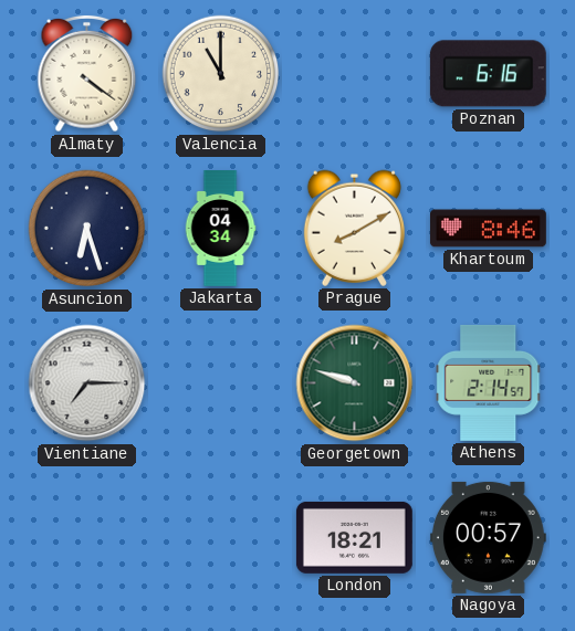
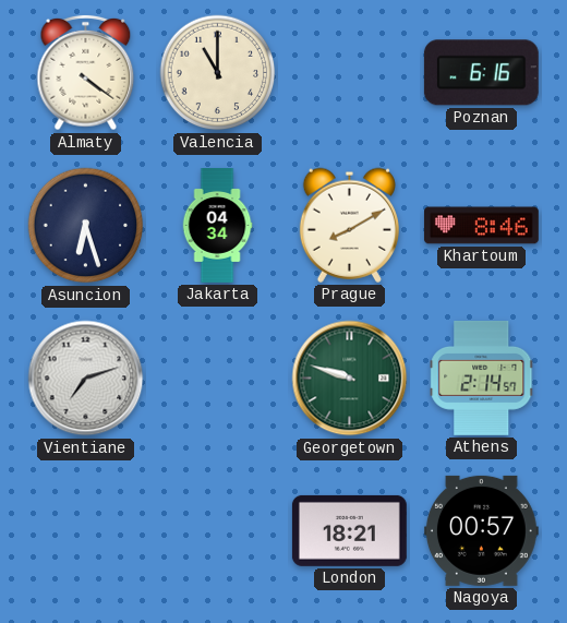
Vientiane: 7:15 -> 7:12
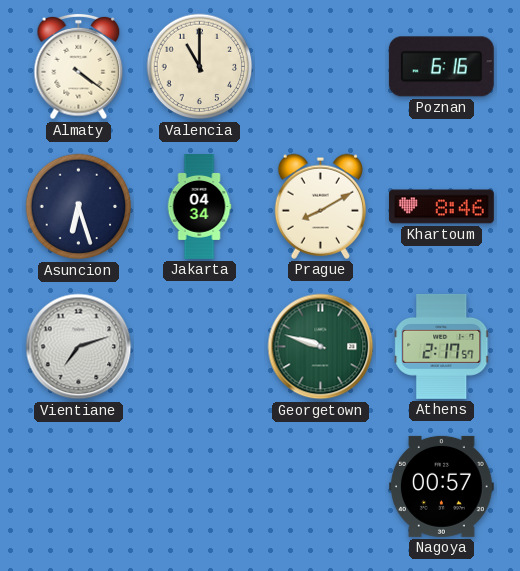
Athens: 2:14 -> 2:17
London: 18:21 -> none
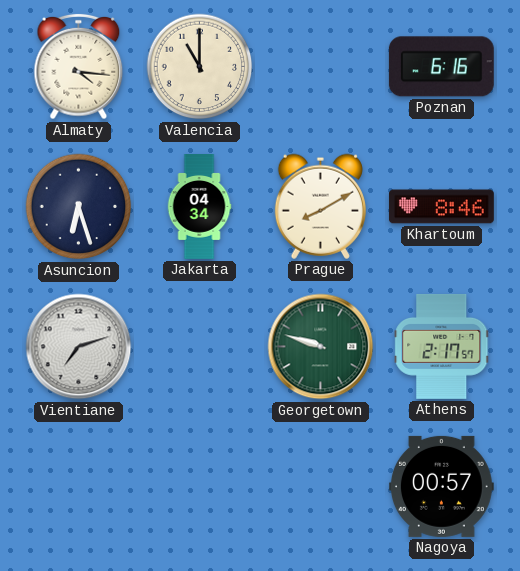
Almaty: 4:21 -> 4:16
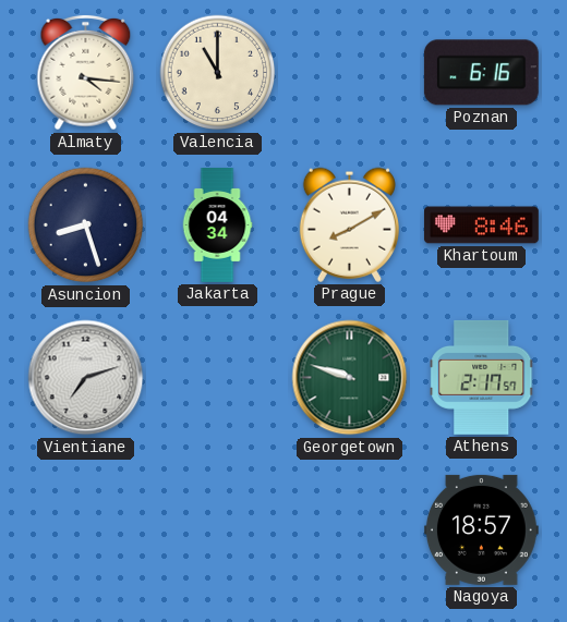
Asuncion: 6:27 -> 8:27
Nagoya: 00:57 -> 18:57
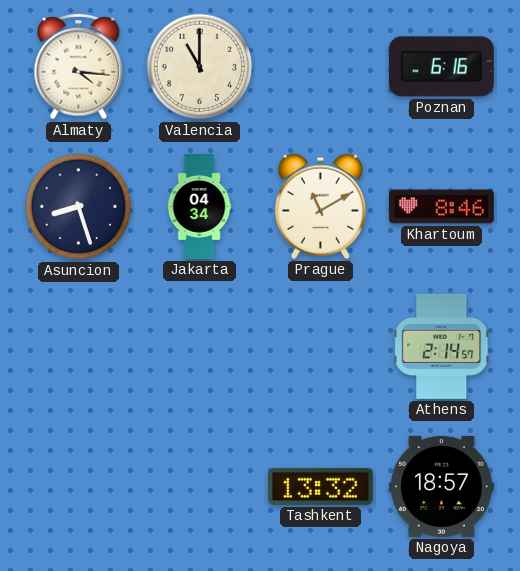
Prague: 8:10 -> 11:10
Vientiane: 7:12 -> none
Georgetown: 9:48 -> none
Athens: 2:17 -> 2:14
Tashkent: none -> 13:32
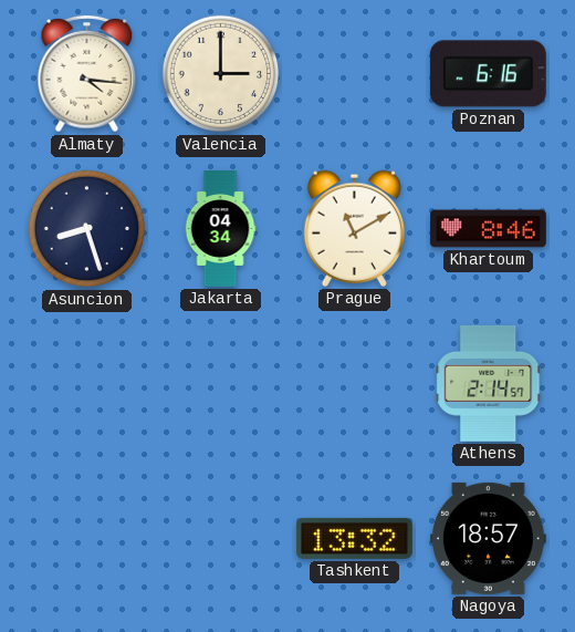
Valencia: 11:00 -> 3:00
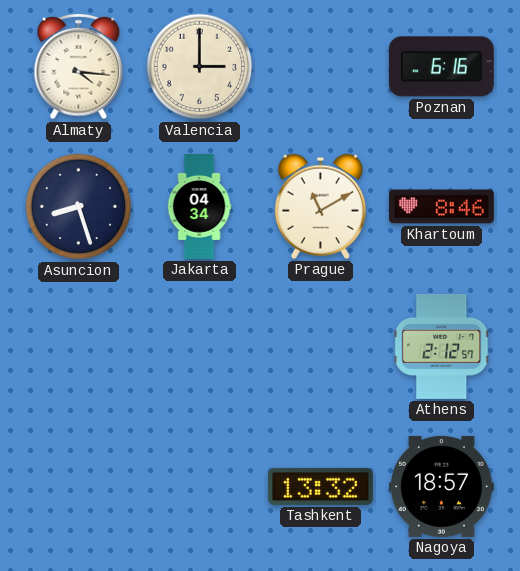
Athens: 2:14 -> 2:12
